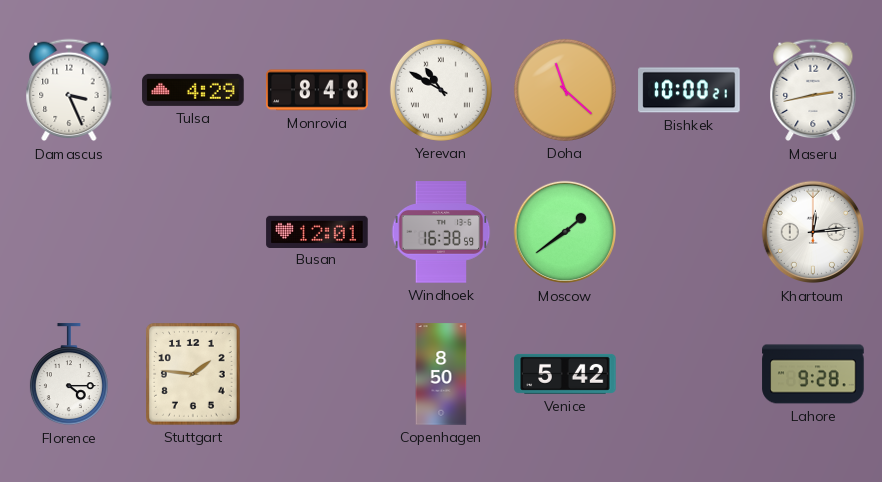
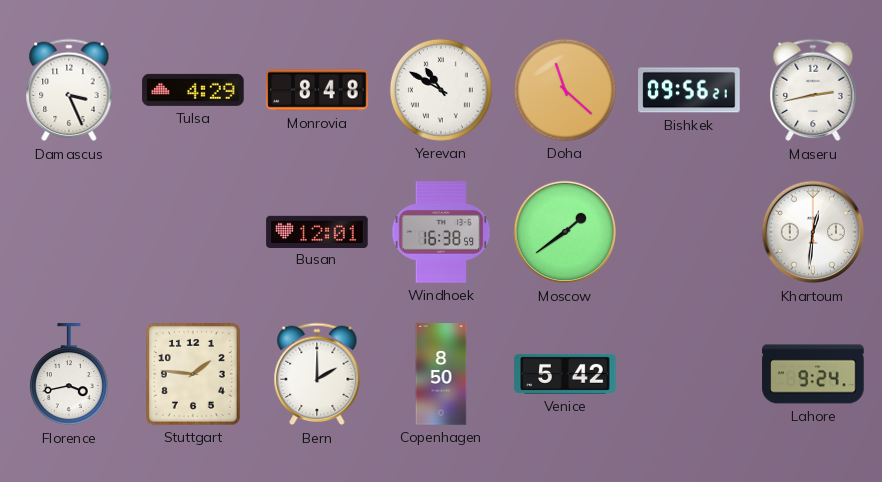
Bishkek: 10:00 -> 09:56
Khartoum: 12:14 -> 12:31
Florence: 4:15 -> 3:43
Bern: none -> 2:00
Lahore: 9:28 -> 9:24
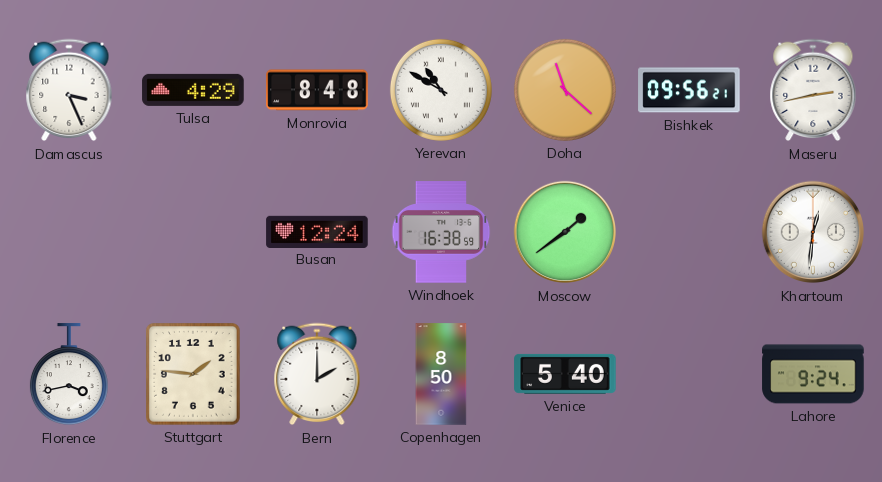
Busan: 12:01 -> 12:24
Venice: 5:42 -> 5:40
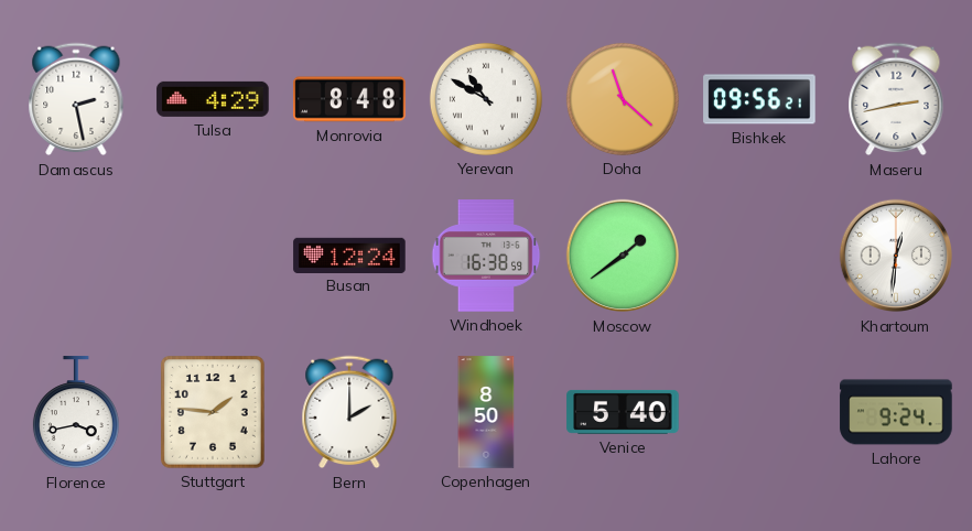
Damascus: 3:26 -> 2:28
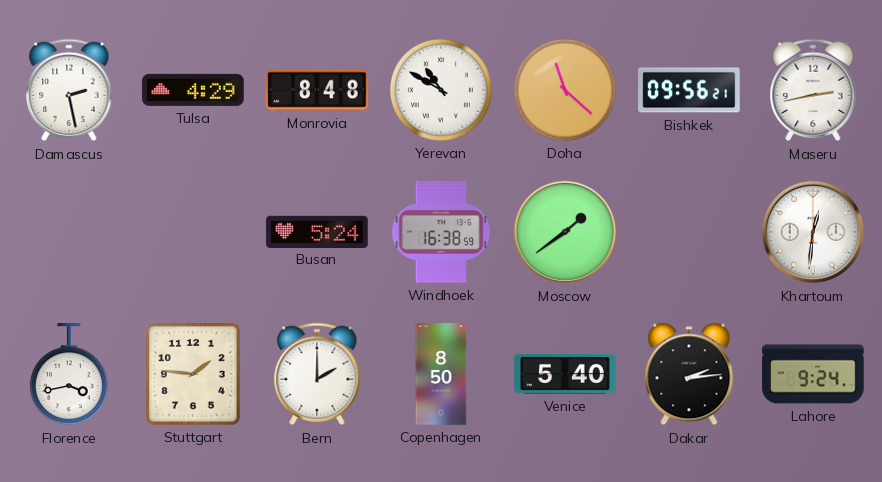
Busan: 12:24 -> 5:24
Dakar: none -> 2:14
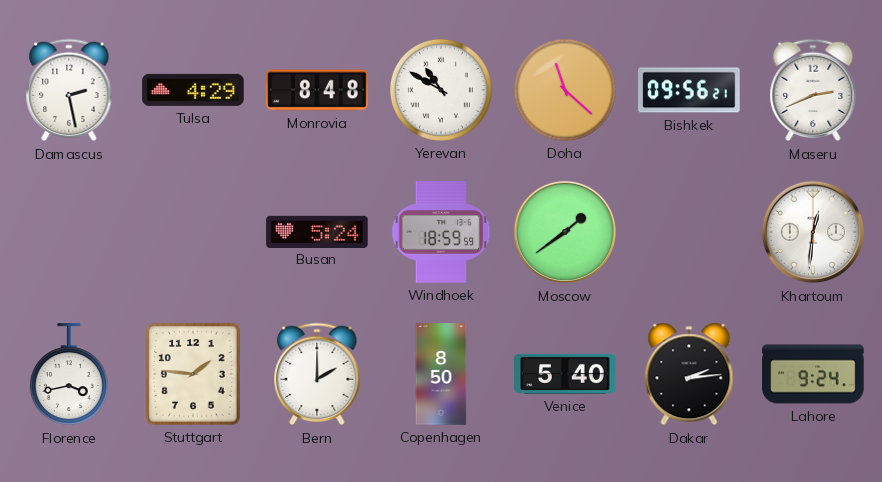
Maseru: 2:43 -> 2:41
Windhoek: 16:38 -> 18:59
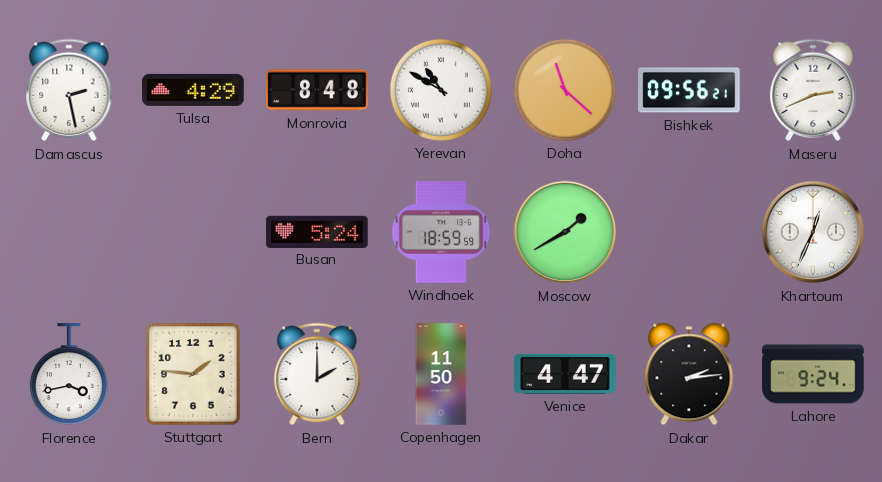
Moscow: 1:39 -> 1:40
Khartoum: 12:31 -> 12:34
Copenhagen: 8:50 -> 11:50
Venice: 5:40 -> 4:47
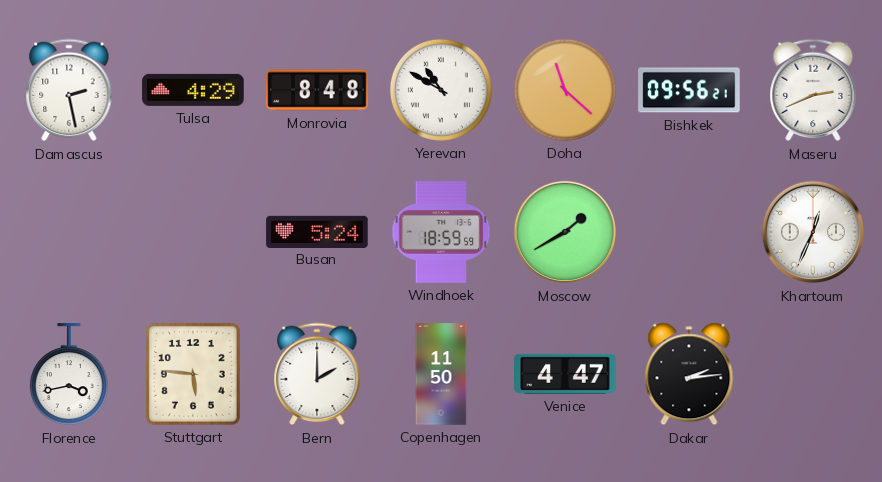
Stuttgart: 1:46 -> 5:46
Lahore: 9:24 -> none
